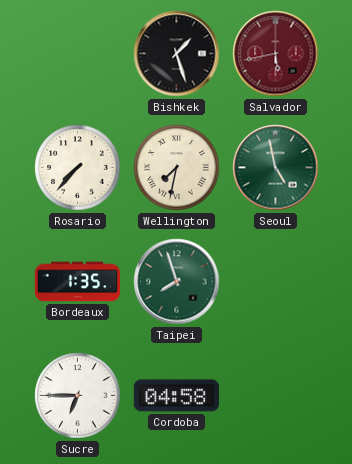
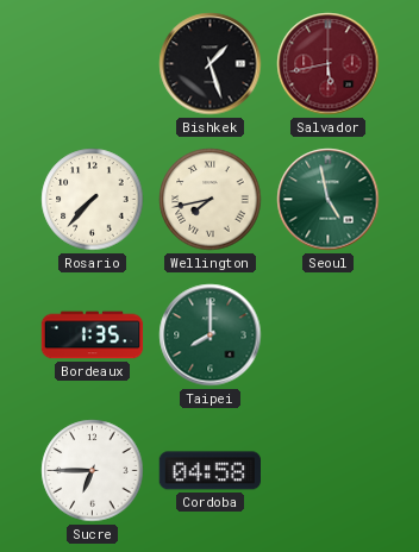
Wellington: 7:32 -> 7:43
Taipei: 7:57 -> 8:00
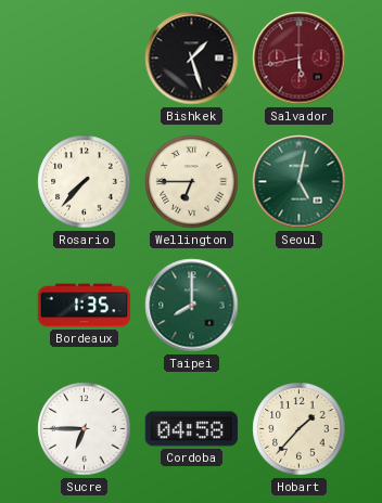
Wellington: 7:43 -> 6:45
Seoul: 4:58 -> 5:02
Hobart: none -> 1:37
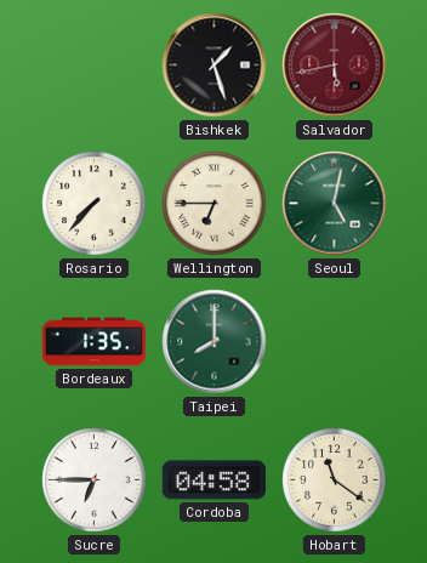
Hobart: 1:37 -> 11:21
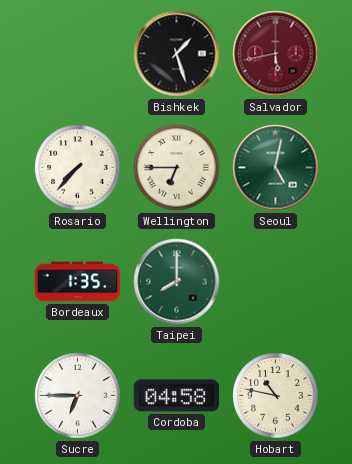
Hobart: 11:21 -> 10:47
